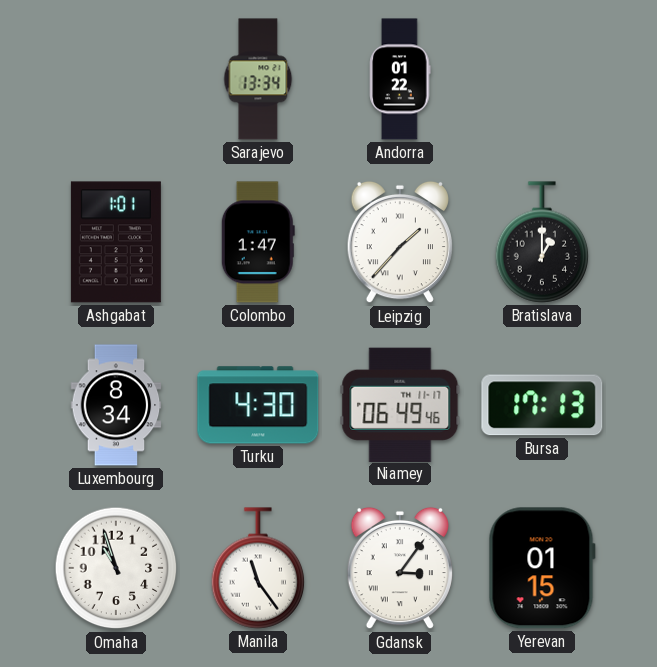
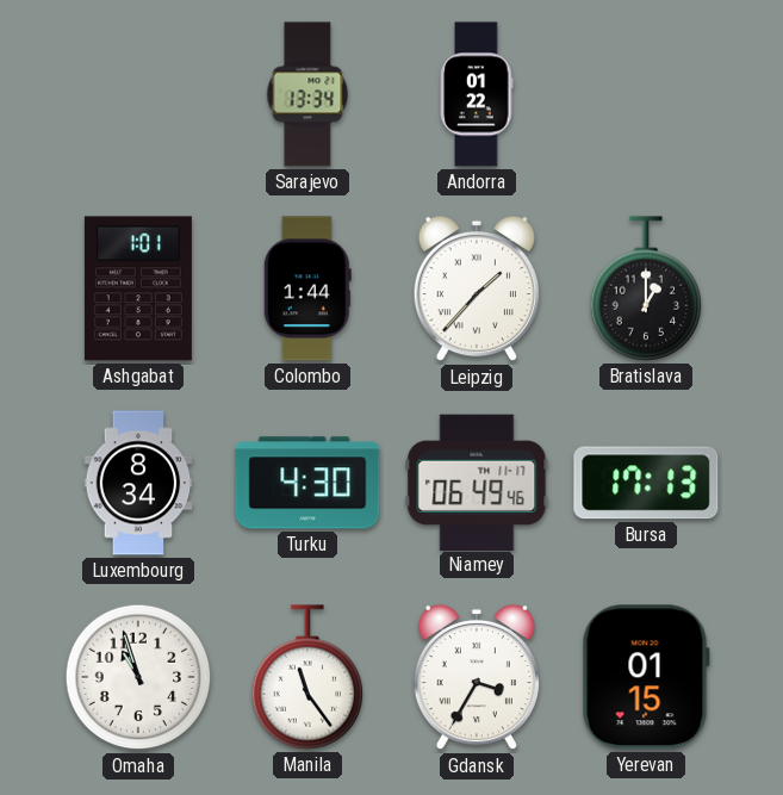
Colombo: 1:47 -> 1:44
Gdansk: 3:06 -> 3:35
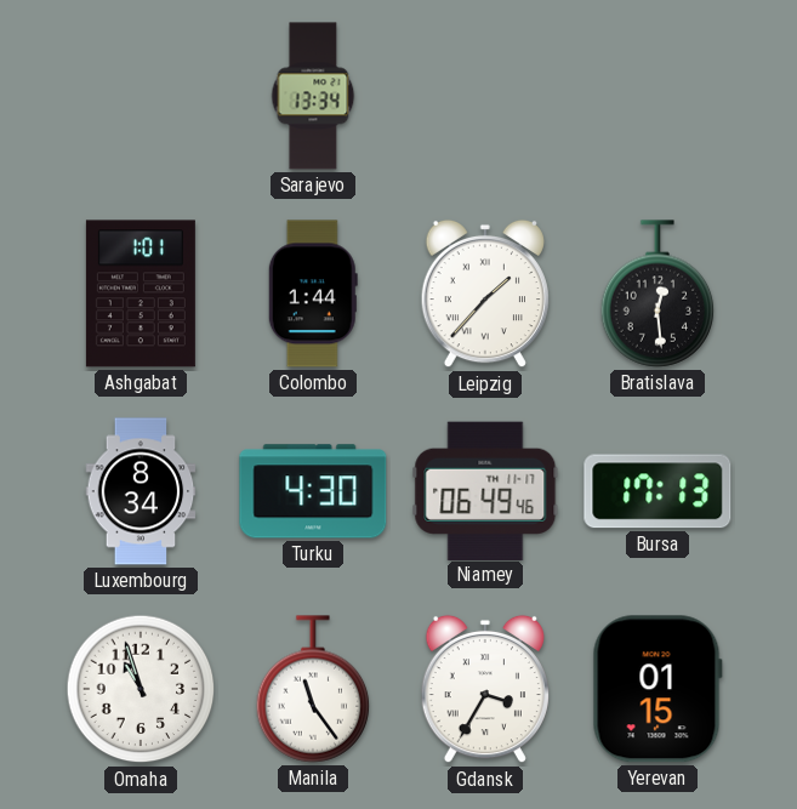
Andorra: 01:22 -> none
Bratislava: 1:00 -> 12:29
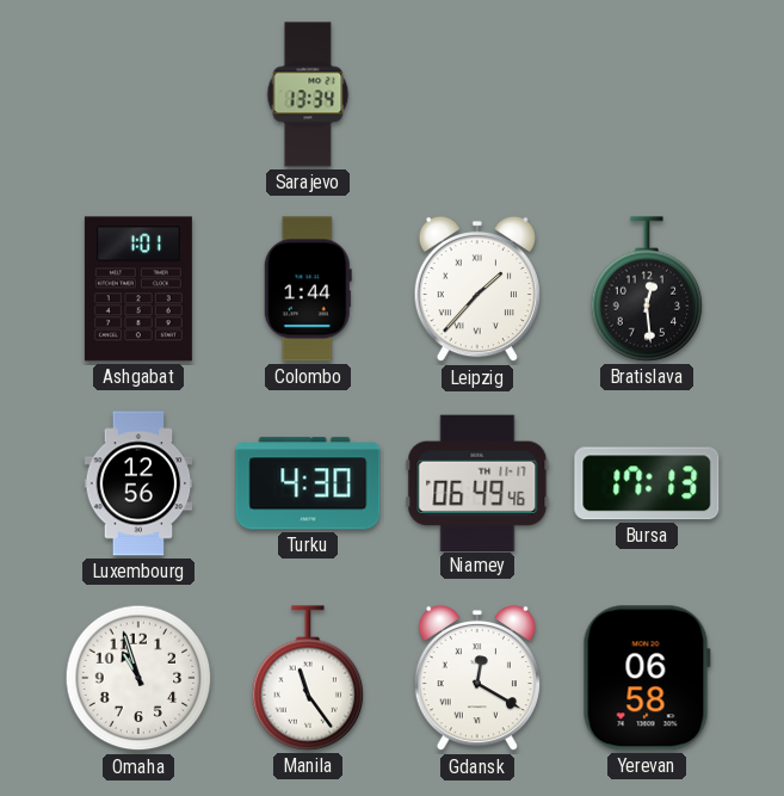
Luxembourg: 8:34 -> 12:56
Gdansk: 3:35 -> 12:20
Yerevan: 01:15 -> 06:58
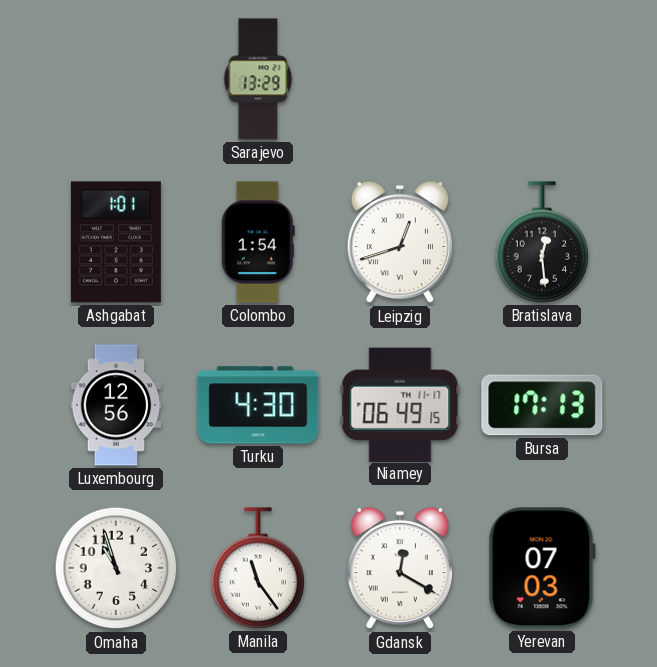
Sarajevo: 13:34 -> 13:29
Colombo: 1:44 -> 1:54
Leipzig: 1:37 -> 12:42
Niamey: 06:49:46 -> 06:49:15
Yerevan: 06:58 -> 07:03
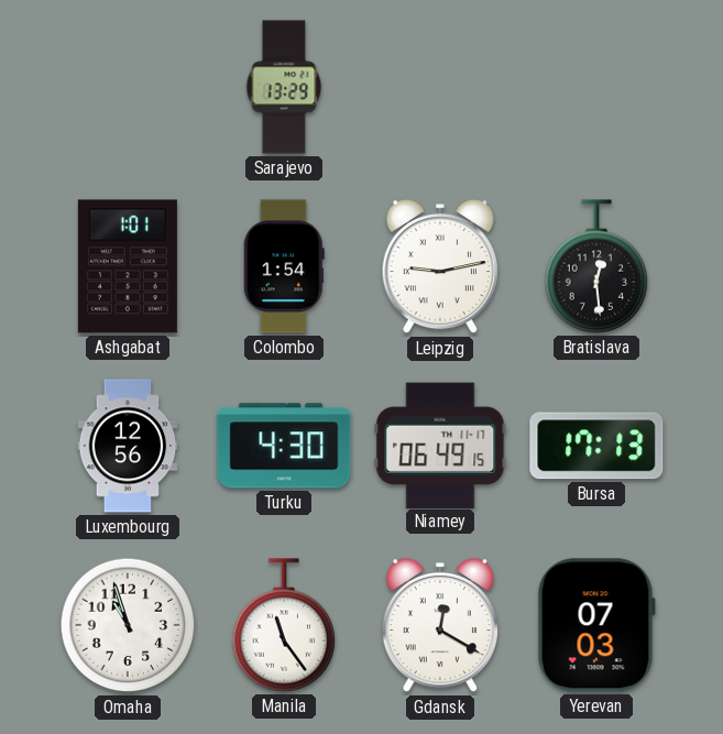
Leipzig: 12:42 -> 9:13
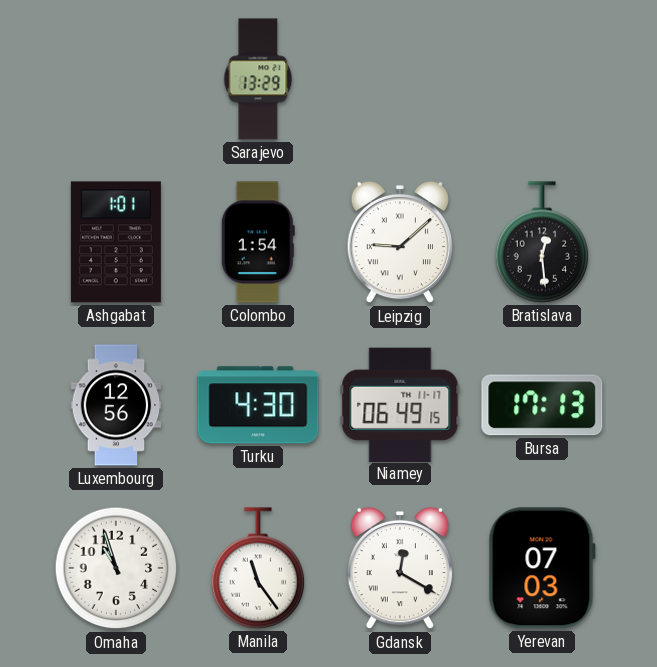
Leipzig: 9:13 -> 9:08
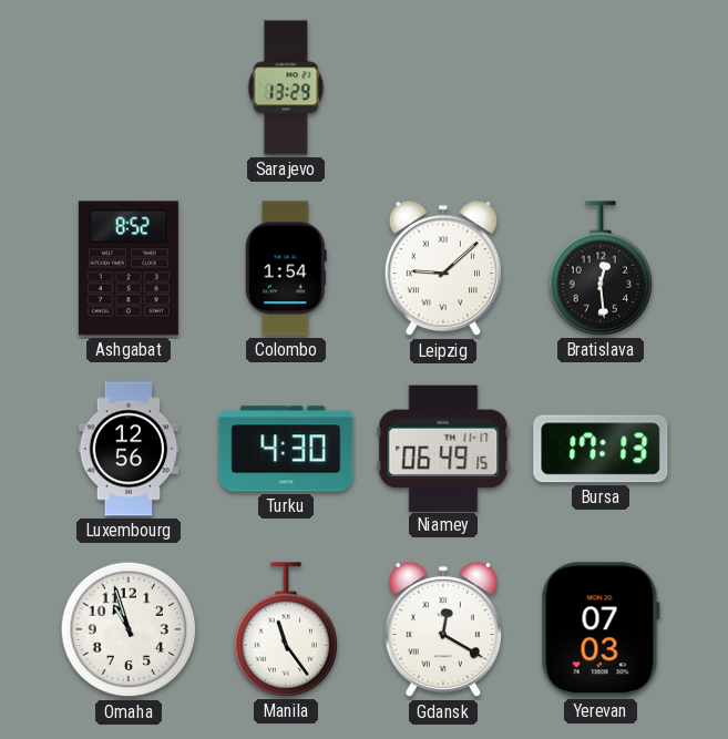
Ashgabat: 1:01 -> 8:52
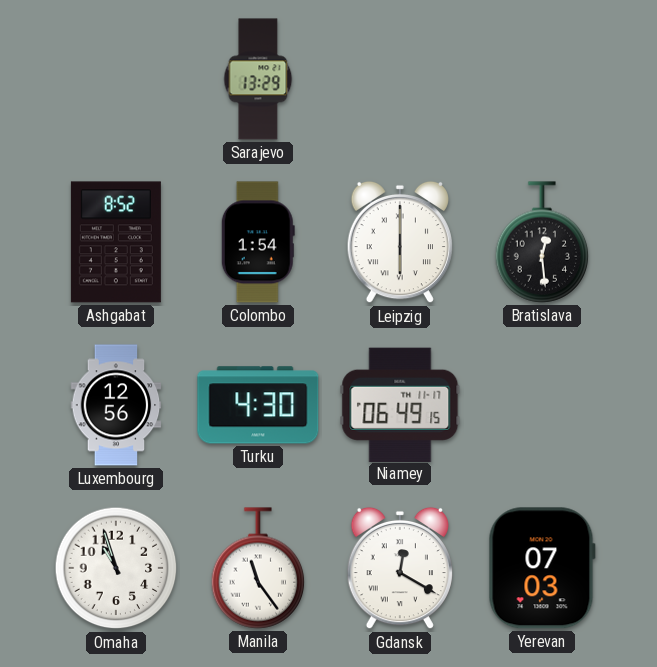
Leipzig: 9:08 -> 6:00
Bursa: 17:13 -> none
